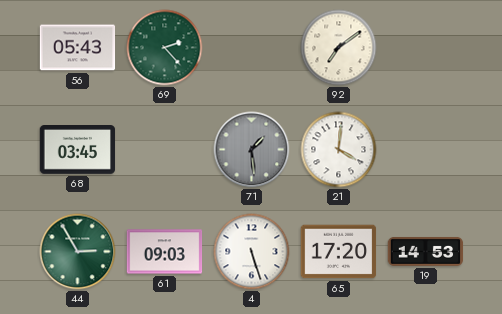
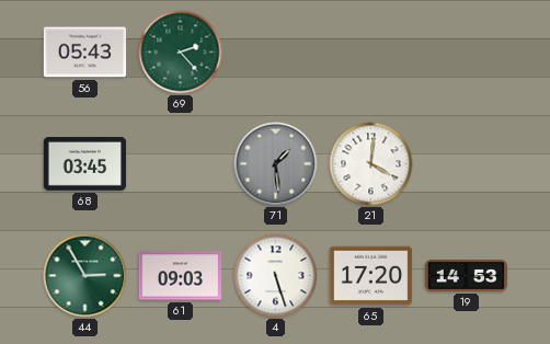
92: 7:09 -> none
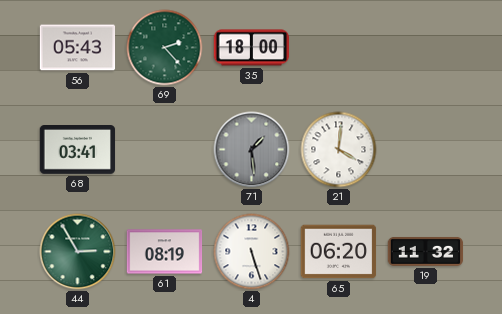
35: none -> 18:00
68: 03:45 -> 03:41
61: 09:03 -> 08:19
65: 17:20 -> 06:20
19: 14:53 -> 11:32
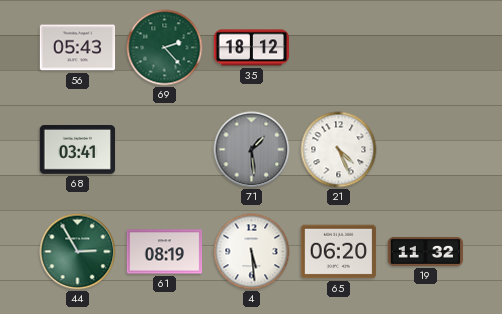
35: 18:00 -> 18:12
21: 4:01 -> 4:26
4: 5:27 -> 5:29
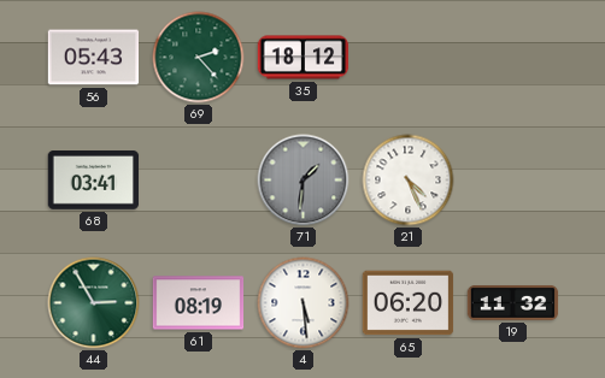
71: 1:29 -> 1:31
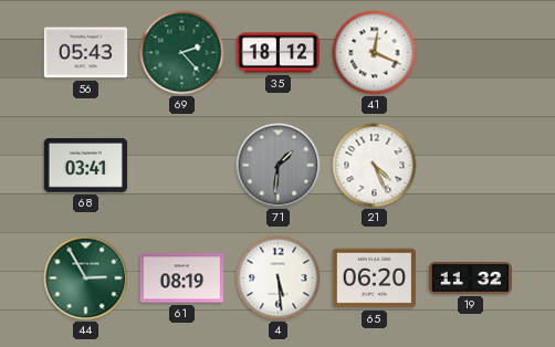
41: none -> 12:19
